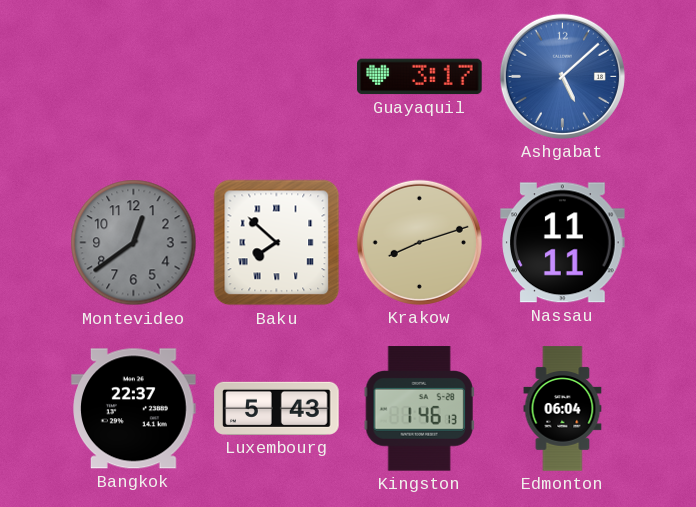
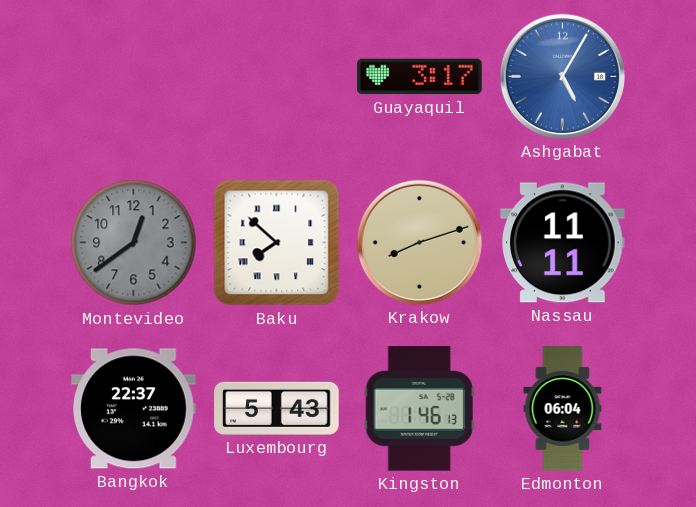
Ashgabat: 5:08 -> 5:05
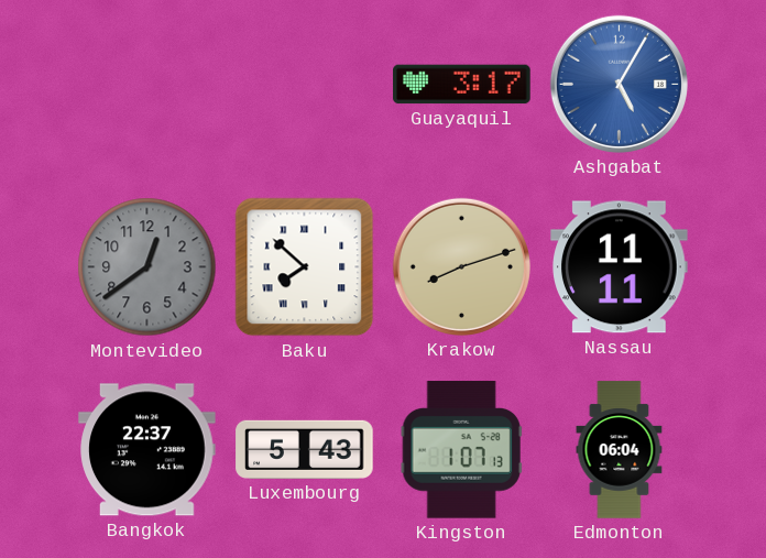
Kingston: 1:46 -> 1:07
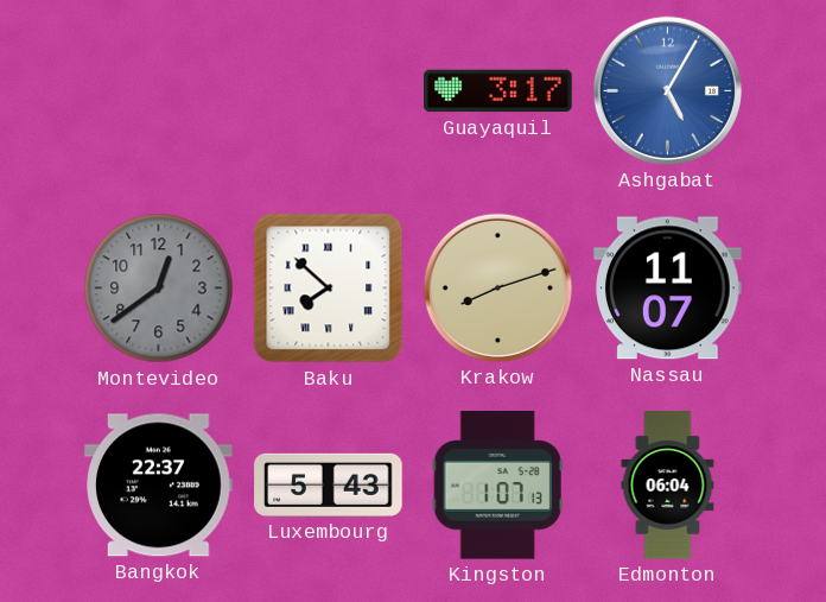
Nassau: 11:11 -> 11:07
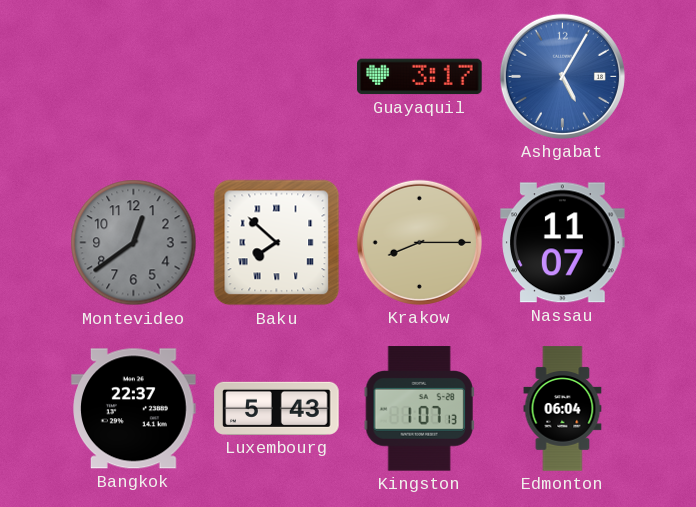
Krakow: 8:12 -> 8:15
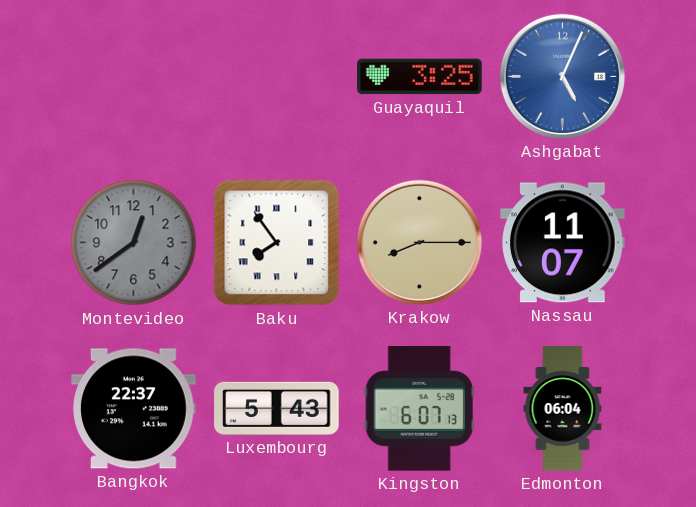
Guayaquil: 3:17 -> 3:25
Ashgabat: 5:05 -> 5:04
Baku: 7:52 -> 7:54
Kingston: 1:07 -> 6:07
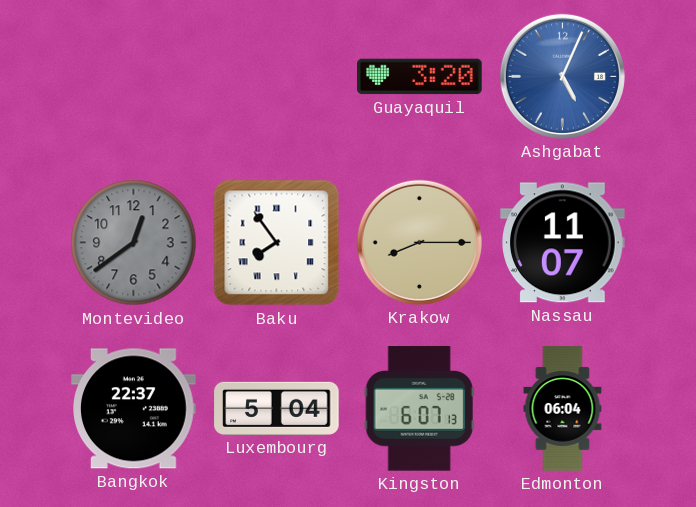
Guayaquil: 3:25 -> 3:20
Luxembourg: 5:43 -> 5:04
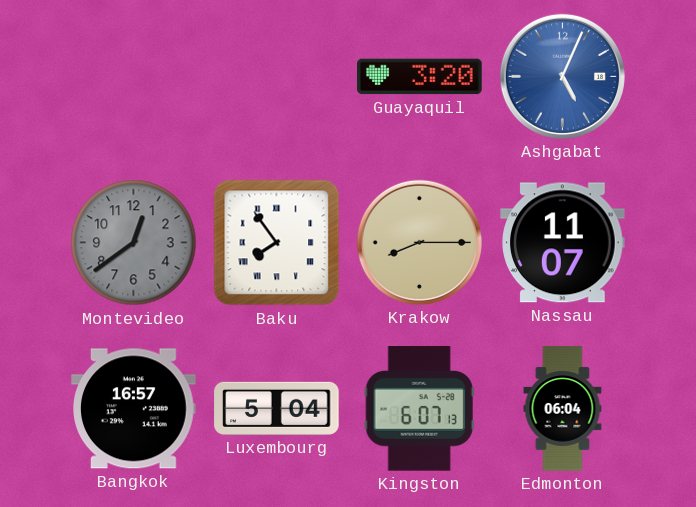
Bangkok: 22:37 -> 16:57
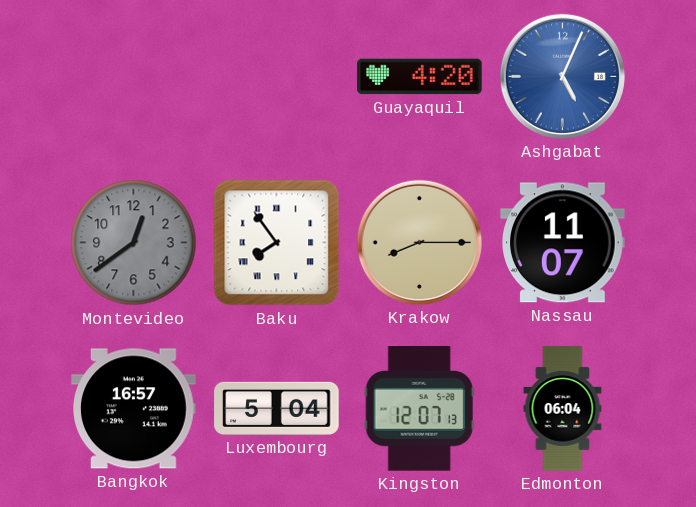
Guayaquil: 3:20 -> 4:20
Kingston: 6:07 -> 12:07
